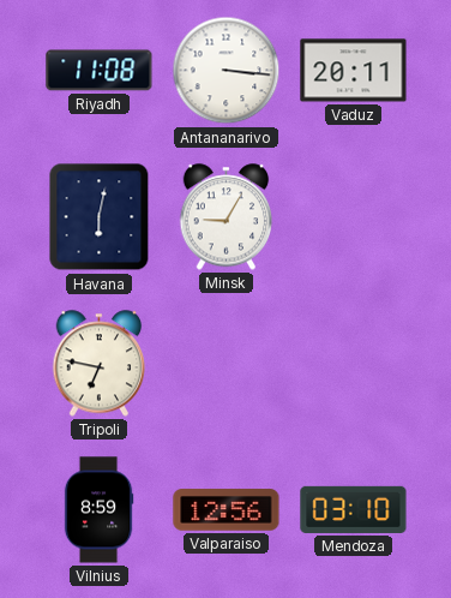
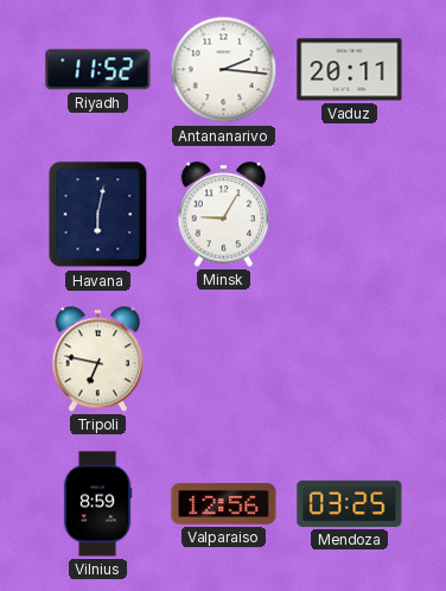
Riyadh: 11:08 -> 11:52
Antananarivo: 3:16 -> 2:16
Mendoza: 03:10 -> 03:25
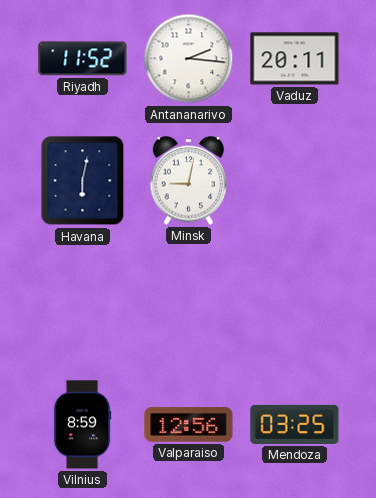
Minsk: 9:05 -> 9:02
Tripoli: 6:47 -> none
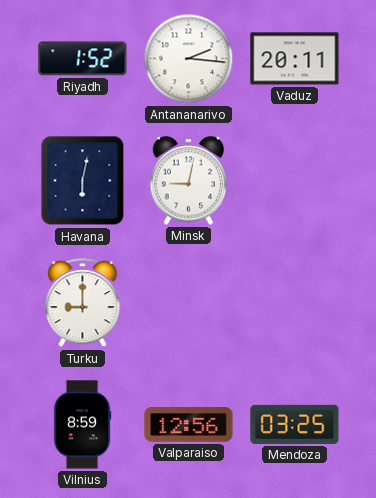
Riyadh: 11:52 -> 1:52
Turku: none -> 9:00
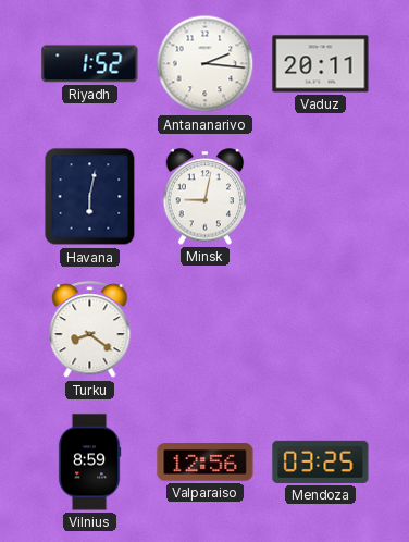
Turku: 9:00 -> 8:21
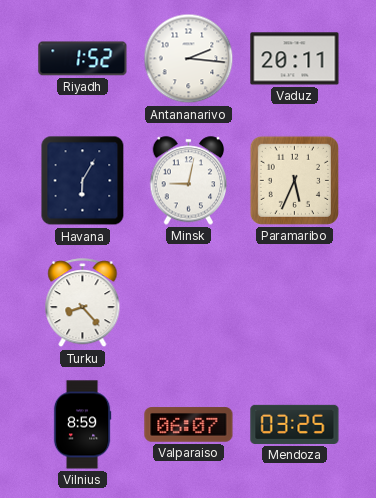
Havana: 6:02 -> 6:05
Paramaribo: none -> 5:34
Turku: 8:21 -> 8:23
Valparaiso: 12:56 -> 06:07
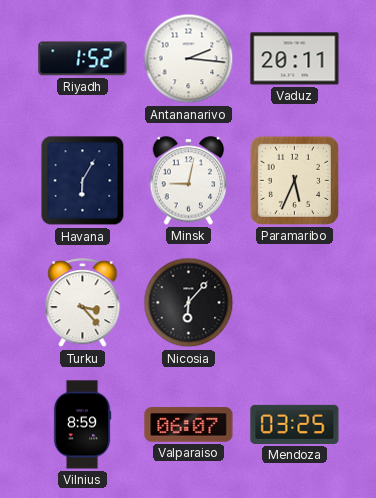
Turku: 8:23 -> 3:23
Nicosia: none -> 6:07
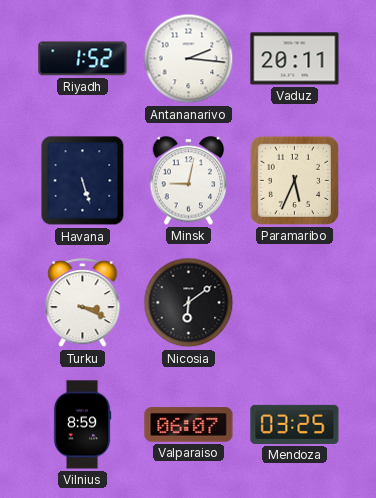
Havana: 6:05 -> 5:27
Turku: 3:23 -> 3:19
Nicosia: 6:07 -> 6:09
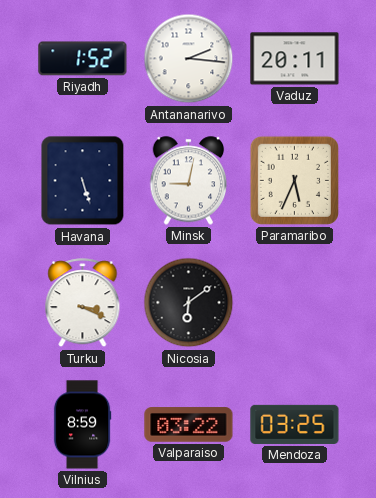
Valparaiso: 06:07 -> 03:22
